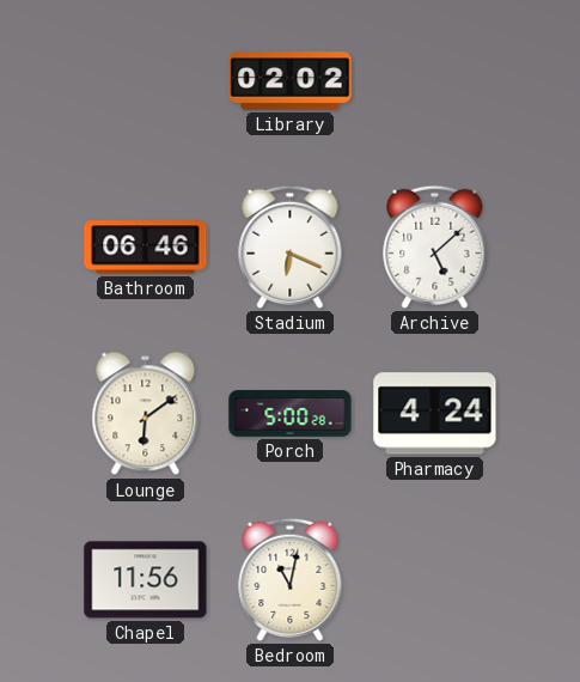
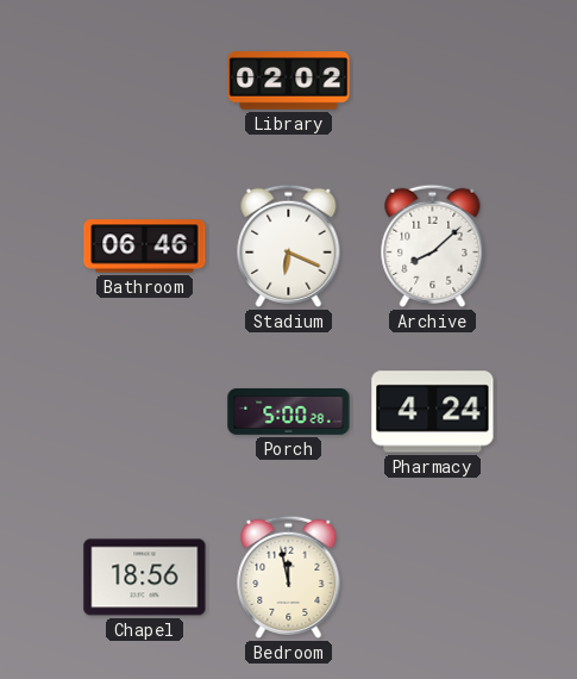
Archive: 5:08 -> 8:08
Lounge: 6:09 -> none
Chapel: 11:56 -> 18:56
Bedroom: 11:02 -> 11:58
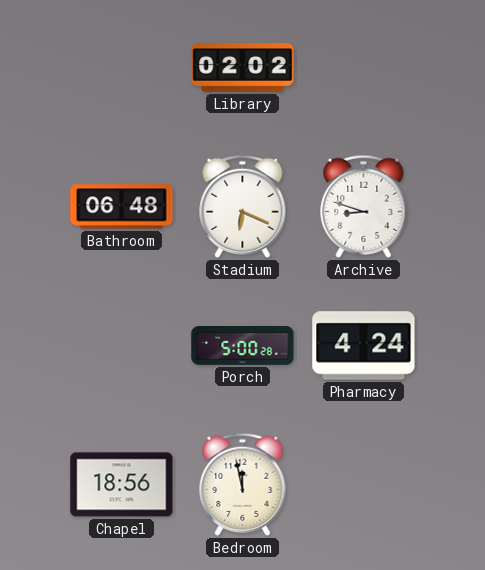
Bathroom: 06:46 -> 06:48
Archive: 8:08 -> 8:48
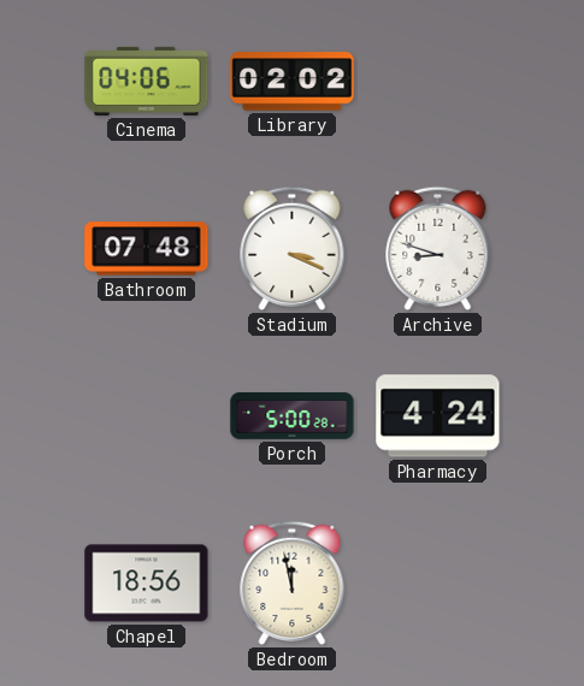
Cinema: none -> 04:06
Bathroom: 06:48 -> 07:48
Stadium: 6:19 -> 3:19
